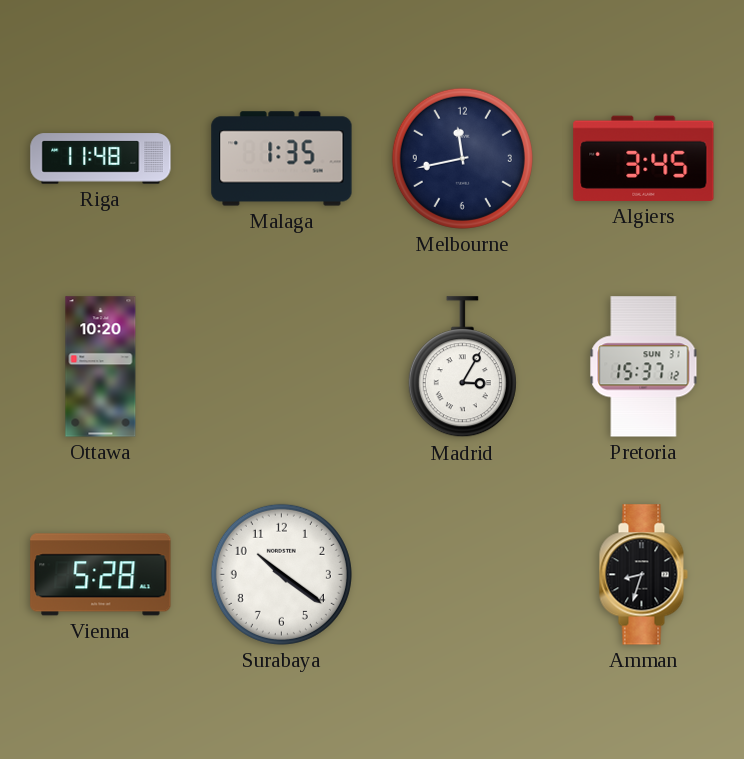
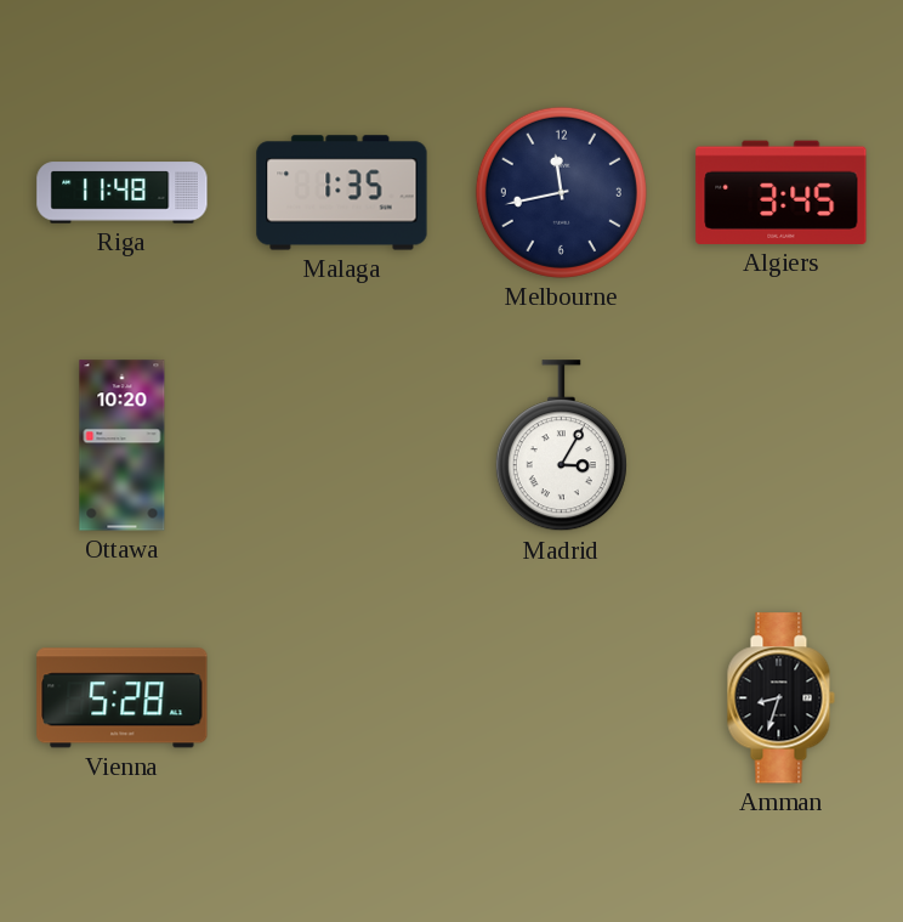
Pretoria: 15:37 -> none
Surabaya: 10:21 -> none
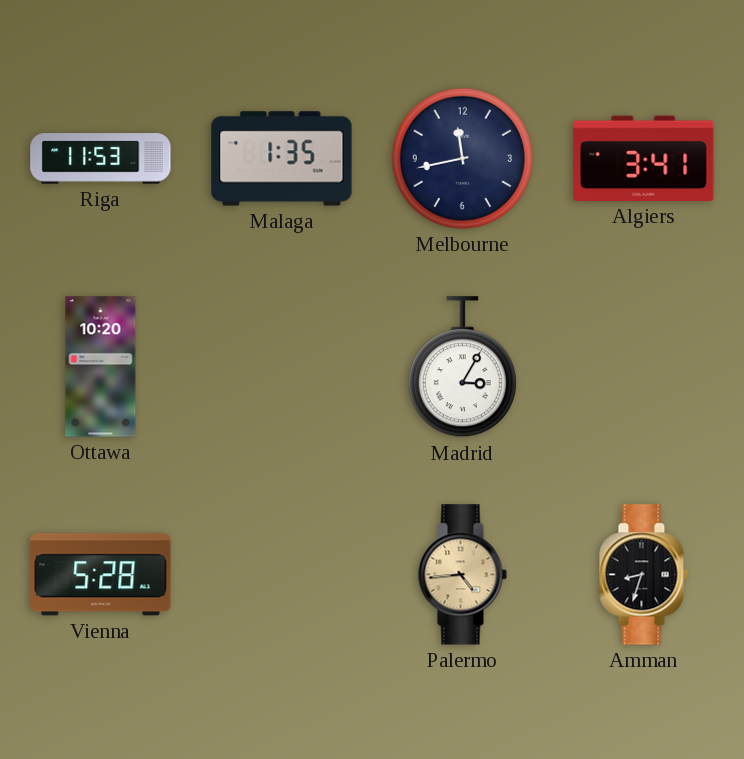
Riga: 11:48 -> 11:53
Algiers: 3:45 -> 3:41
Palermo: none -> 4:44
